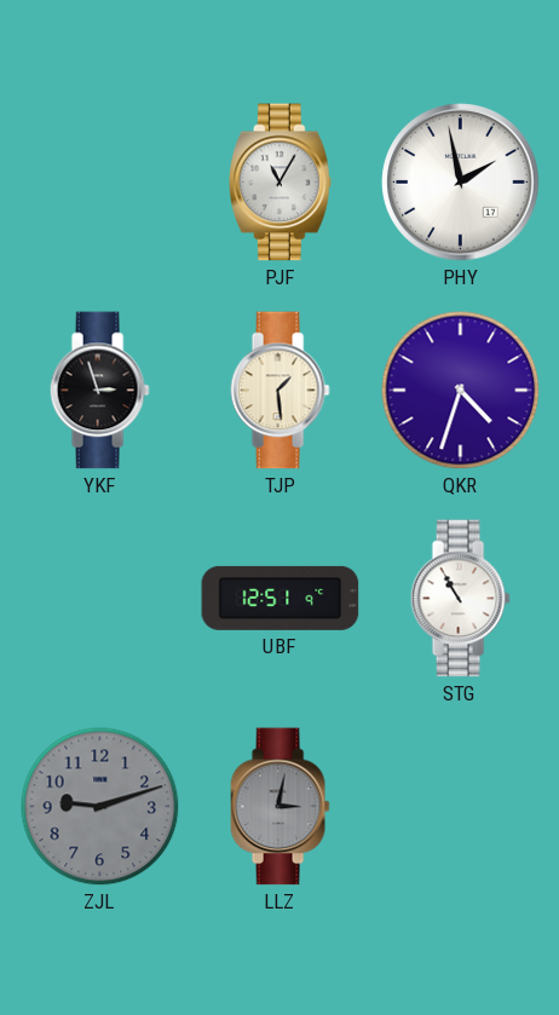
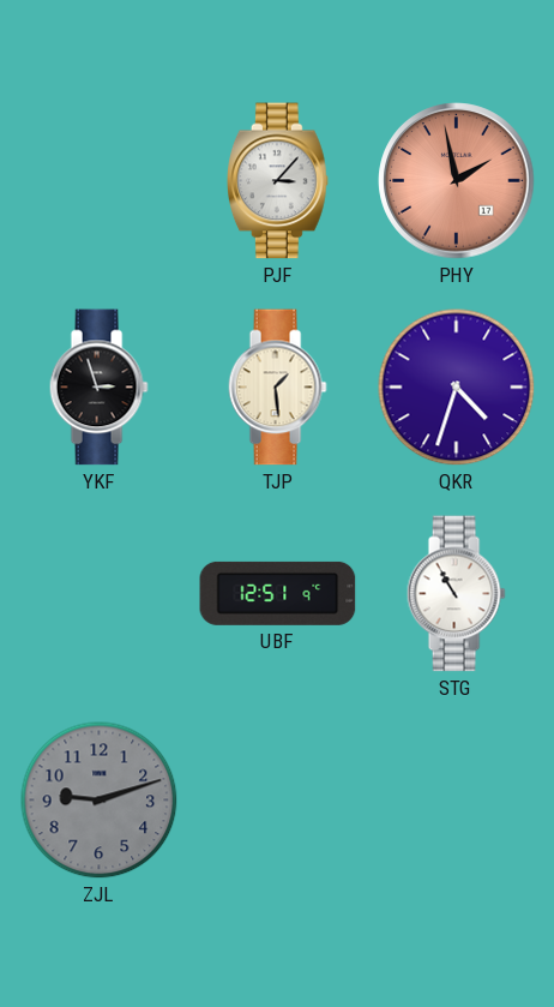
PJF: 11:05 -> 3:07
PHY dial: white -> salmon
LLZ: 3:02 -> none
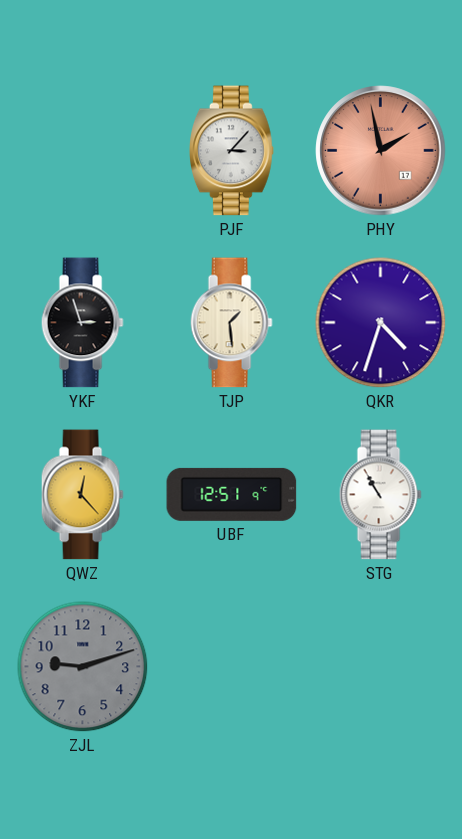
QWZ: none -> 12:23
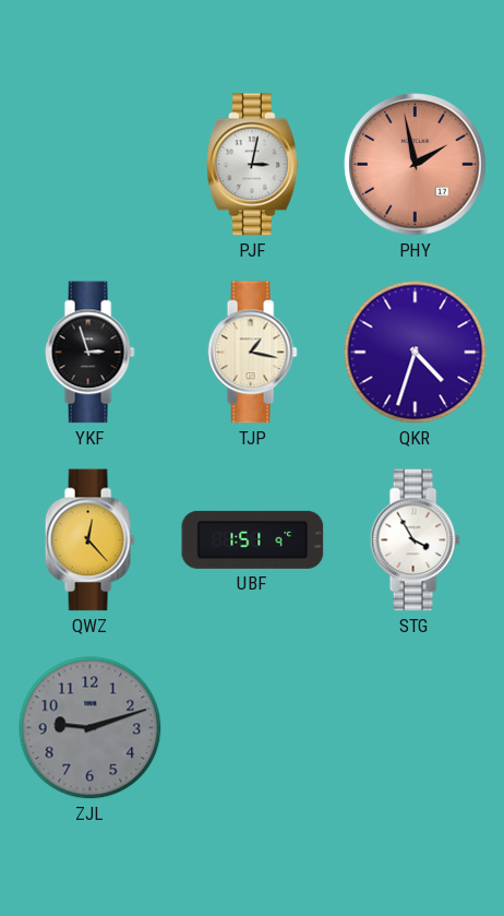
PJF: 3:07 -> 3:02
TJP: 1:29 -> 1:17
UBF: 12:51 -> 1:51
STG: 10:55 -> 3:55
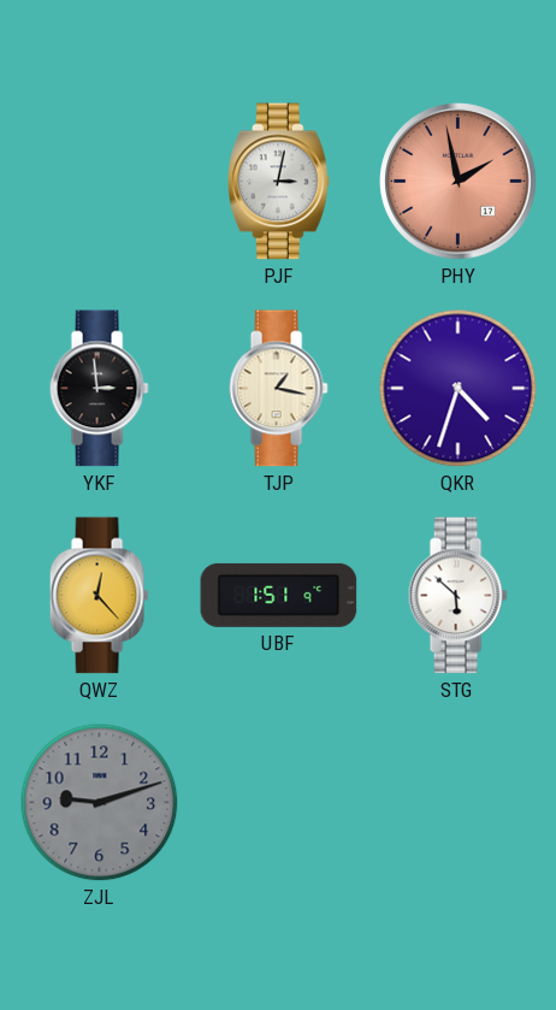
YKF: 2:57 -> 2:59
STG: 3:55 -> 5:52
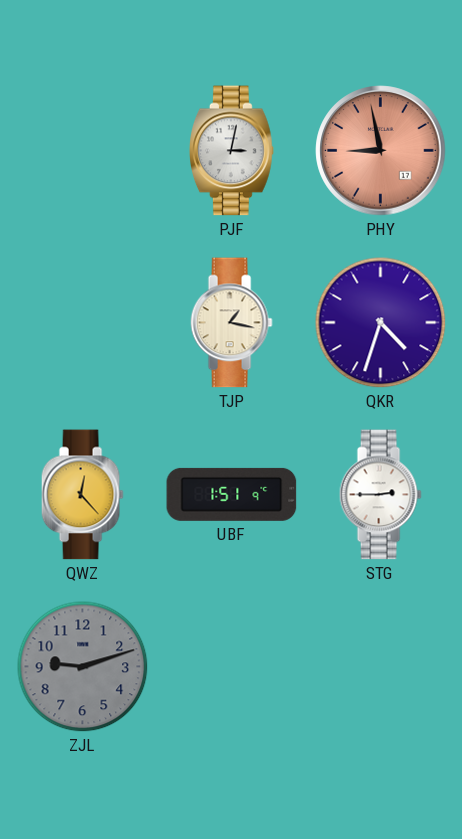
PHY: 1:58 -> 8:58
YKF: 2:59 -> none
STG: 5:52 -> 2:45
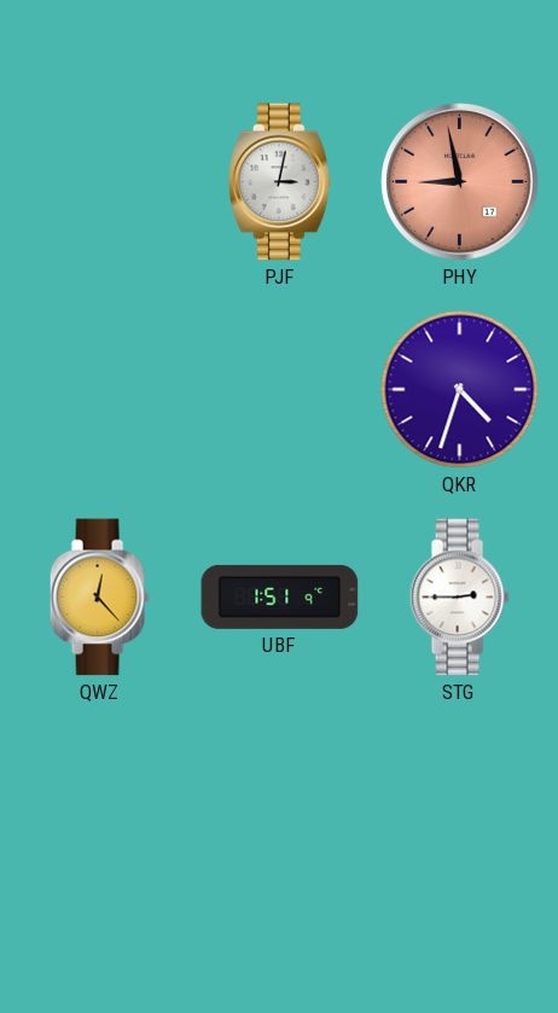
TJP: 1:17 -> none
ZJL: 9:12 -> none
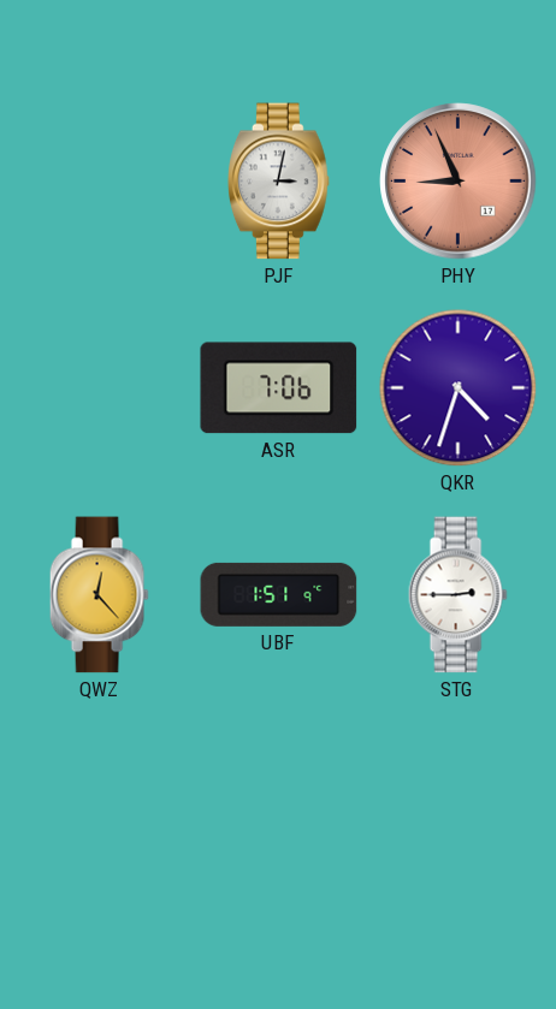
PHY: 8:58 -> 8:56
ASR: none -> 7:06
